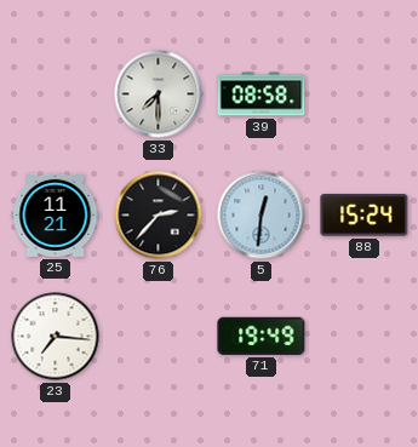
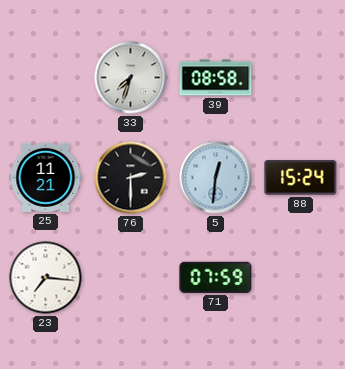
33: 7:30 -> 7:33
76: 2:37 -> 2:30
71: 19:49 -> 07:59
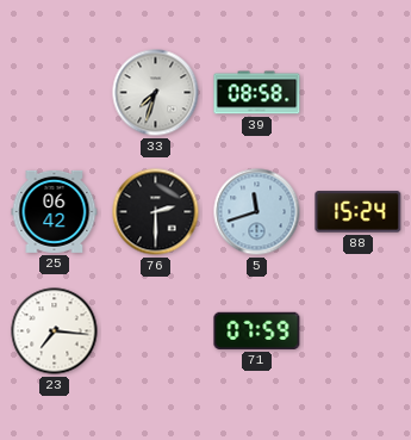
25: 11:21 -> 06:42
5: 12:31 -> 11:42
